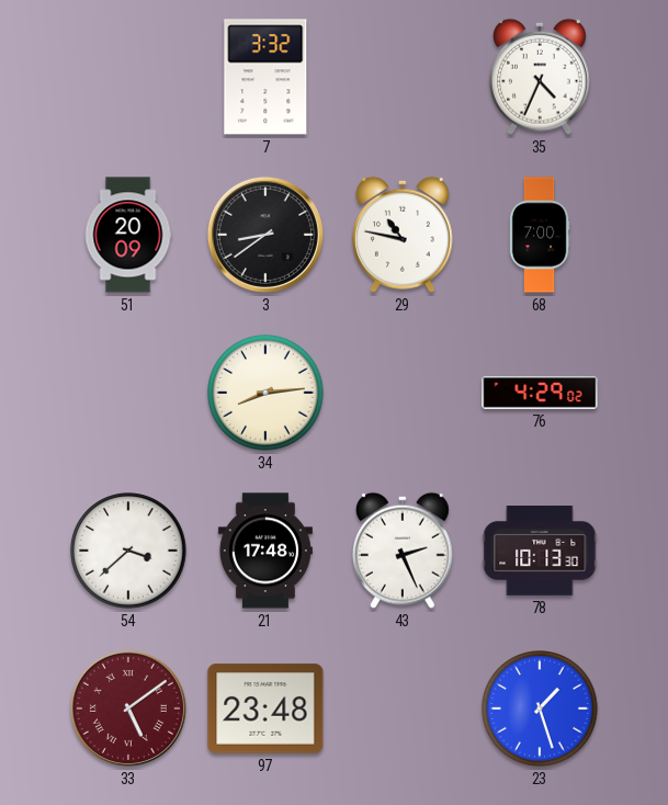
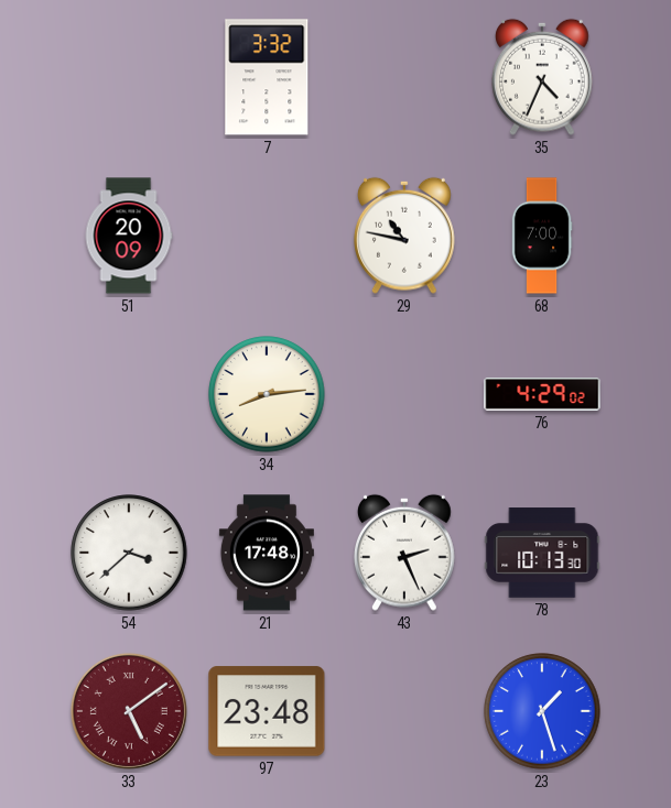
3: 8:39 -> none
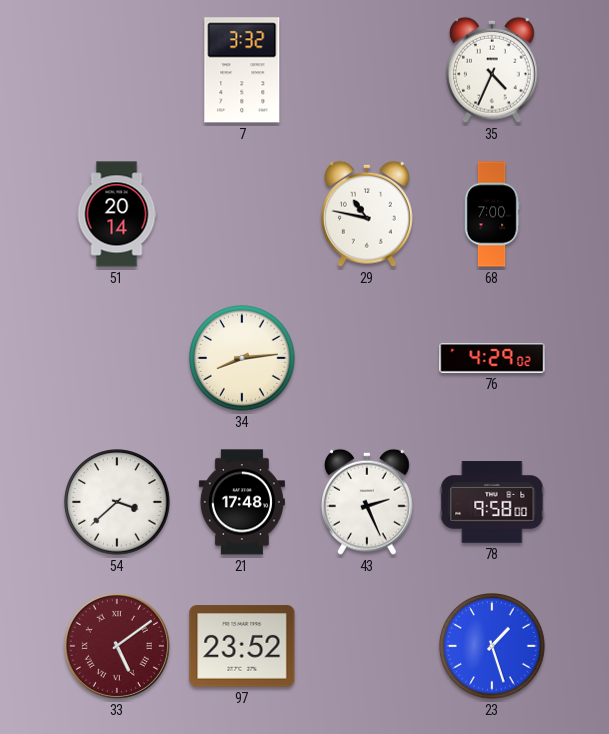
51: 20:09 -> 20:14
78: 10:13 -> 9:58
97: 23:48 -> 23:52
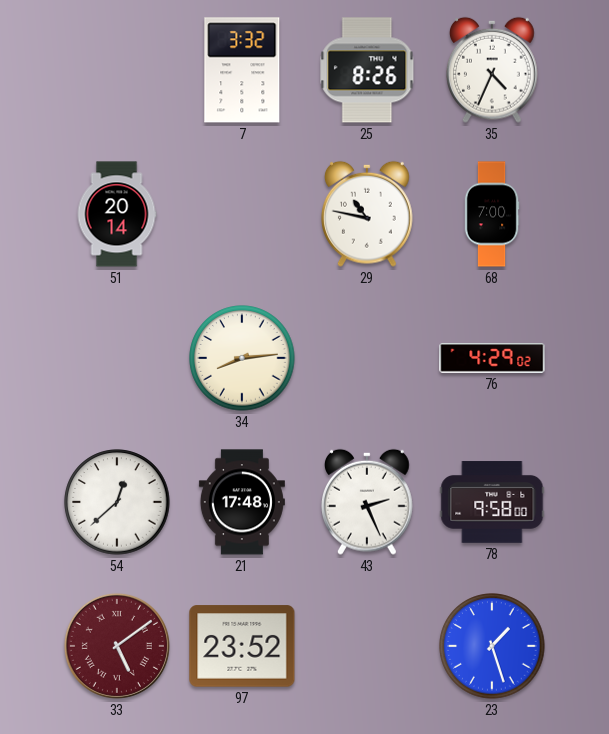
25: none -> 8:26
54: 3:38 -> 12:38
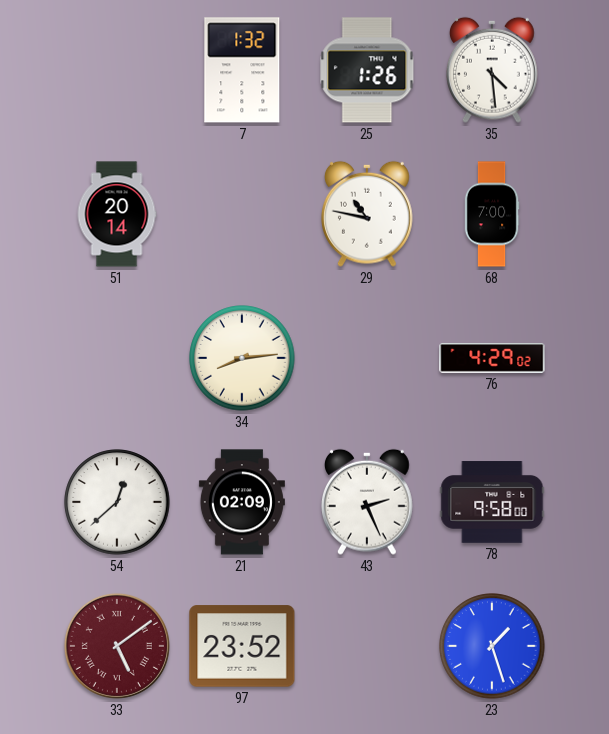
7: 3:32 -> 1:32
25: 8:26 -> 1:26
35: 4:34 -> 4:29
21: 17:48 -> 02:09
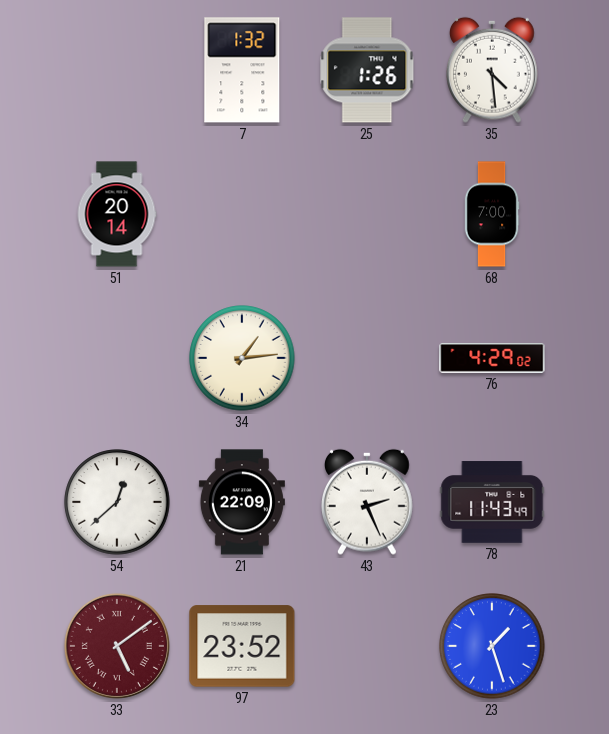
29: 10:47 -> none
34: 8:14 -> 1:14
21: 02:09 -> 22:09
78: 9:58 -> 11:43
